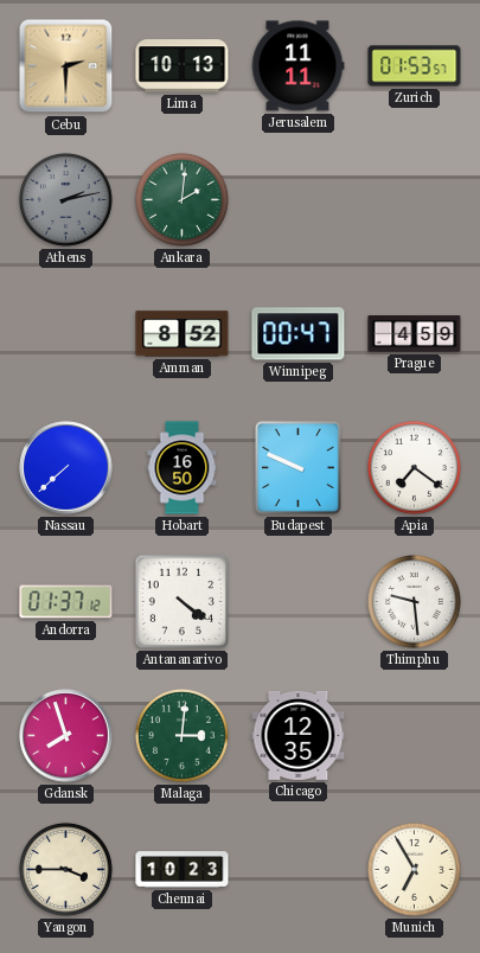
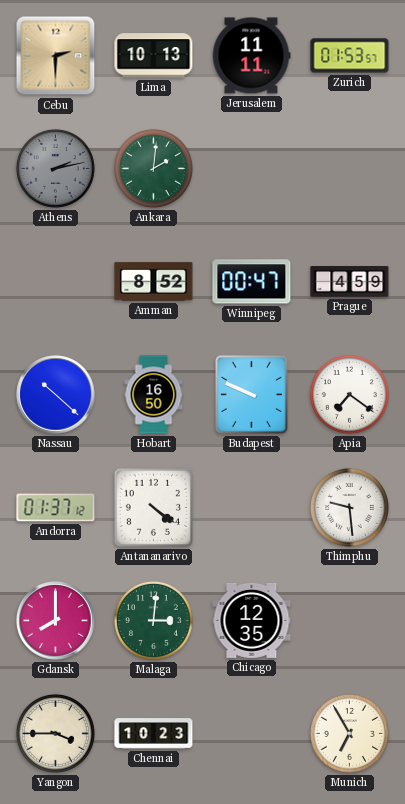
Nassau: 7:38 -> 10:22
Gdansk: 7:57 -> 8:00
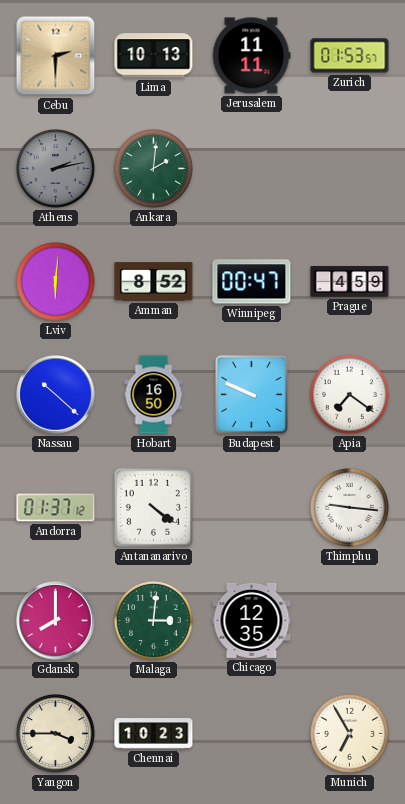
Lviv: none -> 6:01
Thimphu: 9:29 -> 9:16
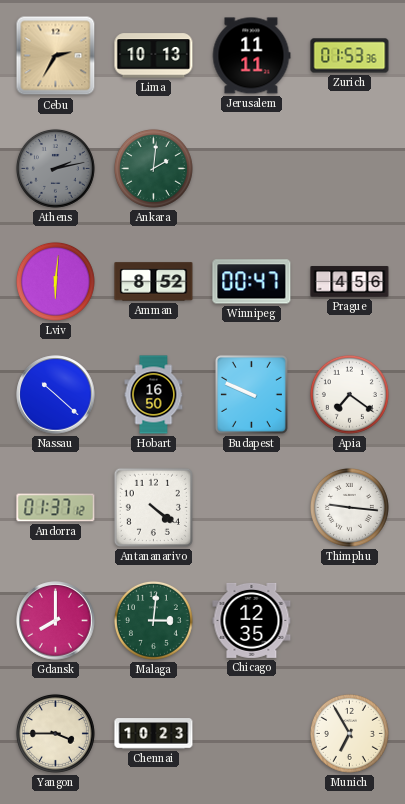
Cebu: 2:30 -> 2:35
Zurich: 01:53:57 -> 01:53:36
Prague: 4:59 -> 4:56
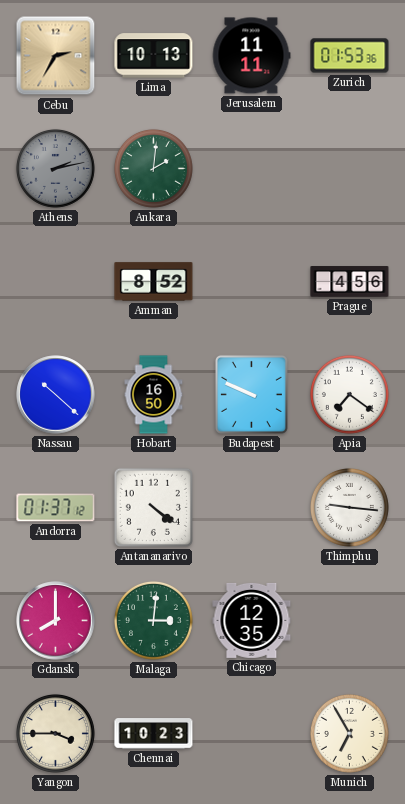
Lviv: 6:01 -> none
Winnipeg: 00:47 -> none
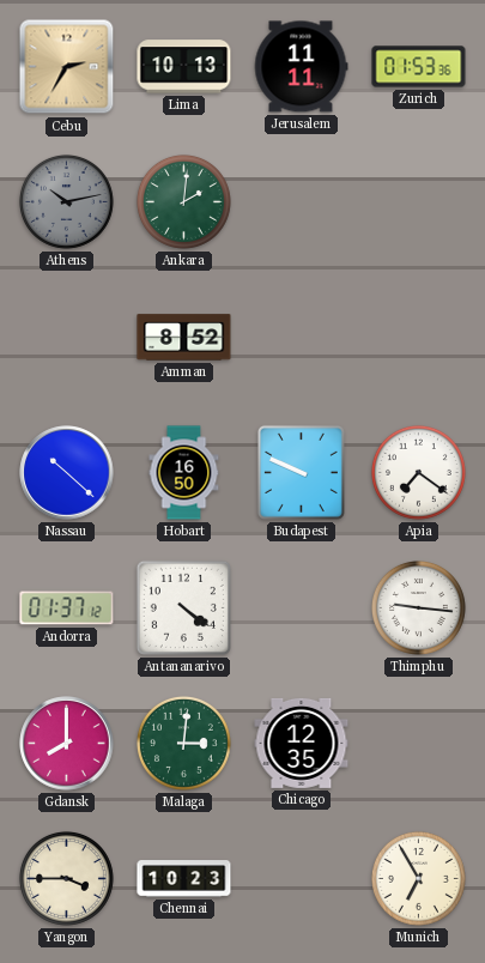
Athens: 2:13 -> 10:13
Prague: 4:56 -> none
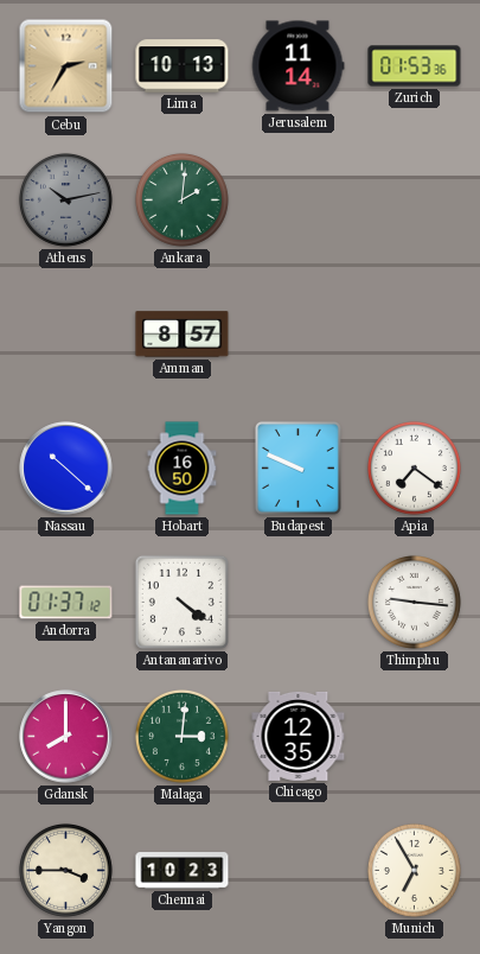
Jerusalem: 11:11 -> 11:14
Amman: 8:52 -> 8:57
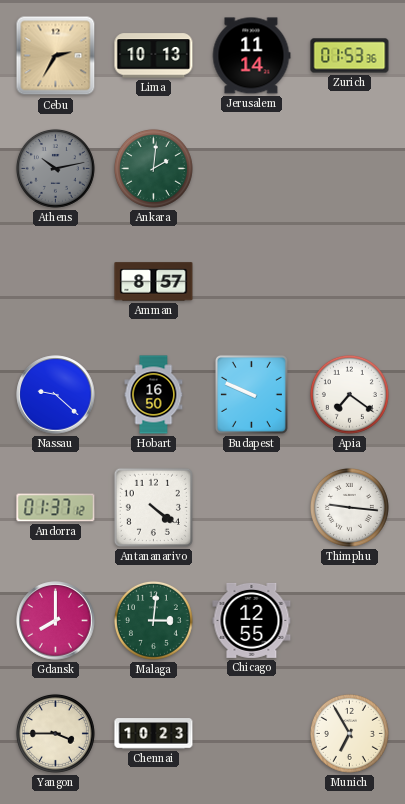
Nassau: 10:22 -> 9:22
Chicago: 12:35 -> 12:55
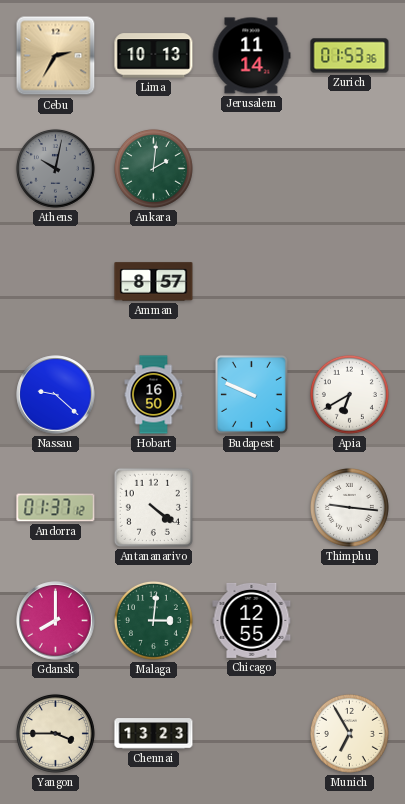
Athens: 10:13 -> 10:02
Apia: 7:21 -> 6:40
Chennai: 10:23 -> 13:23
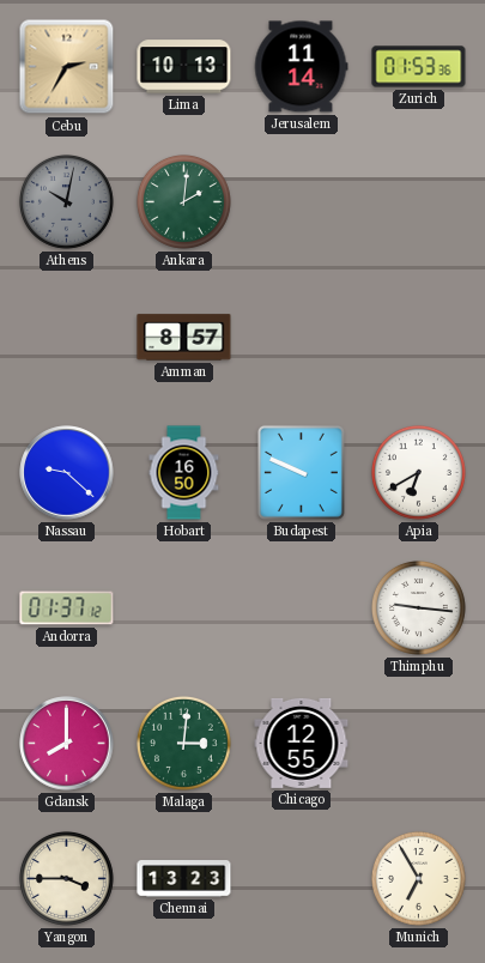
Antananarivo: 4:21 -> none
